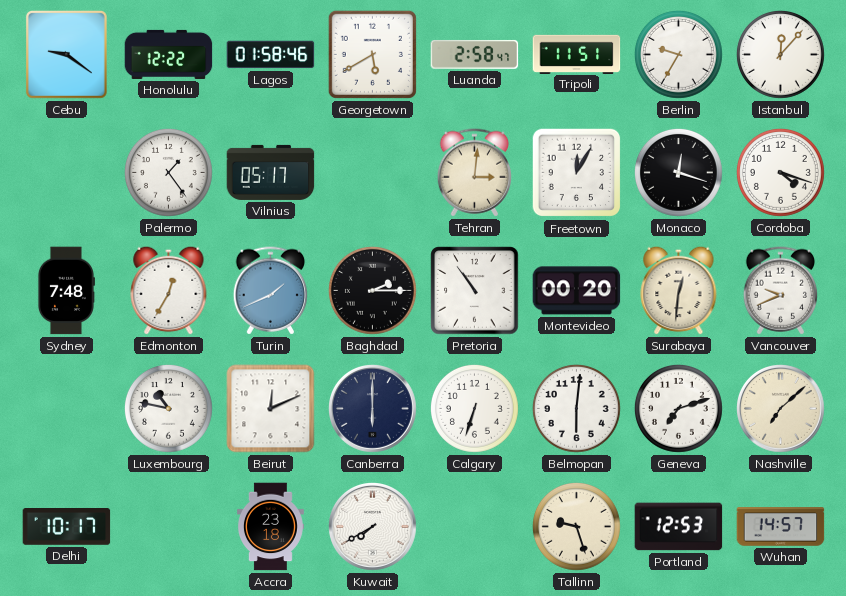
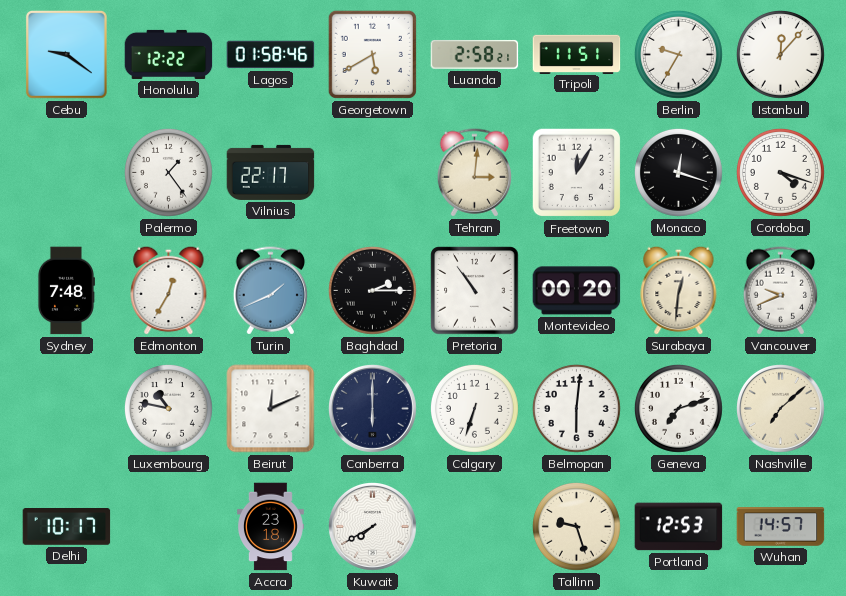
Luanda: 2:58:47 -> 2:58:21
Vilnius: 05:17 -> 22:17
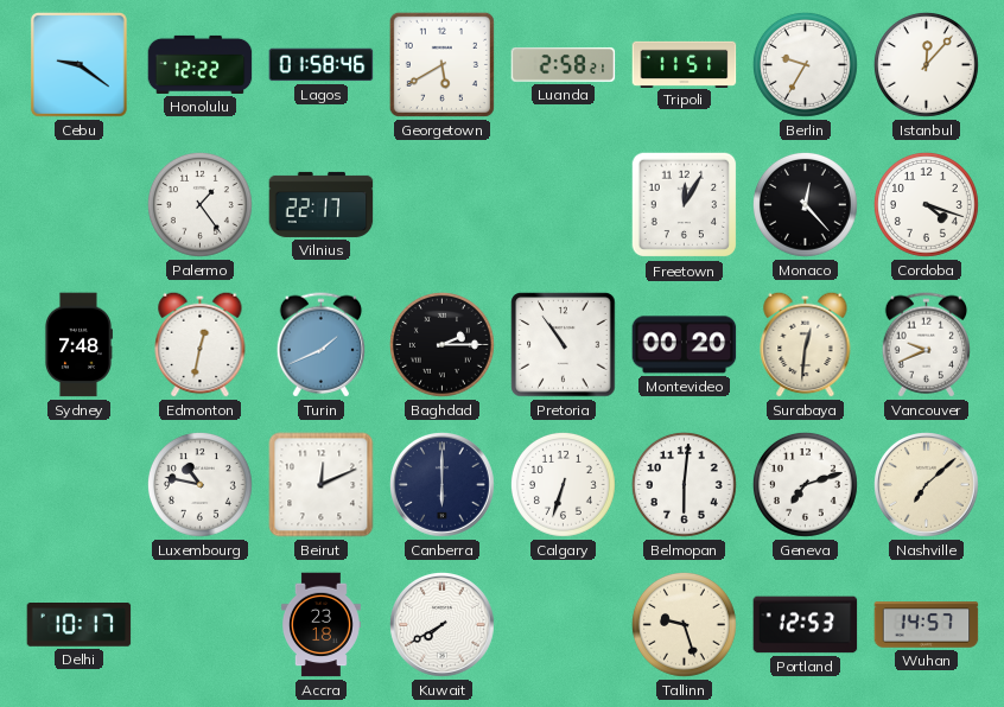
Tehran: 3:01 -> none
Monaco: 12:18 -> 12:23
Edmonton: 12:35 -> 12:32
